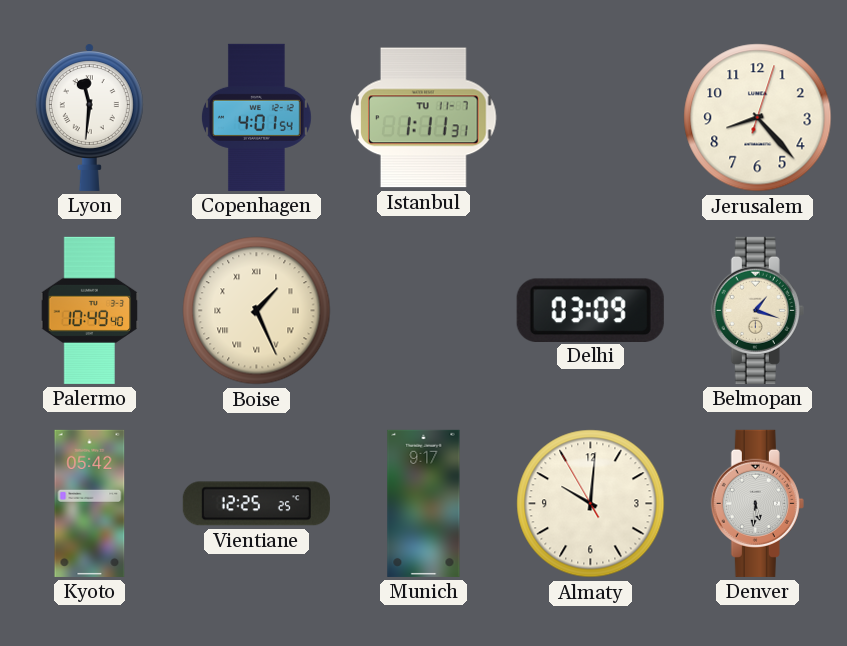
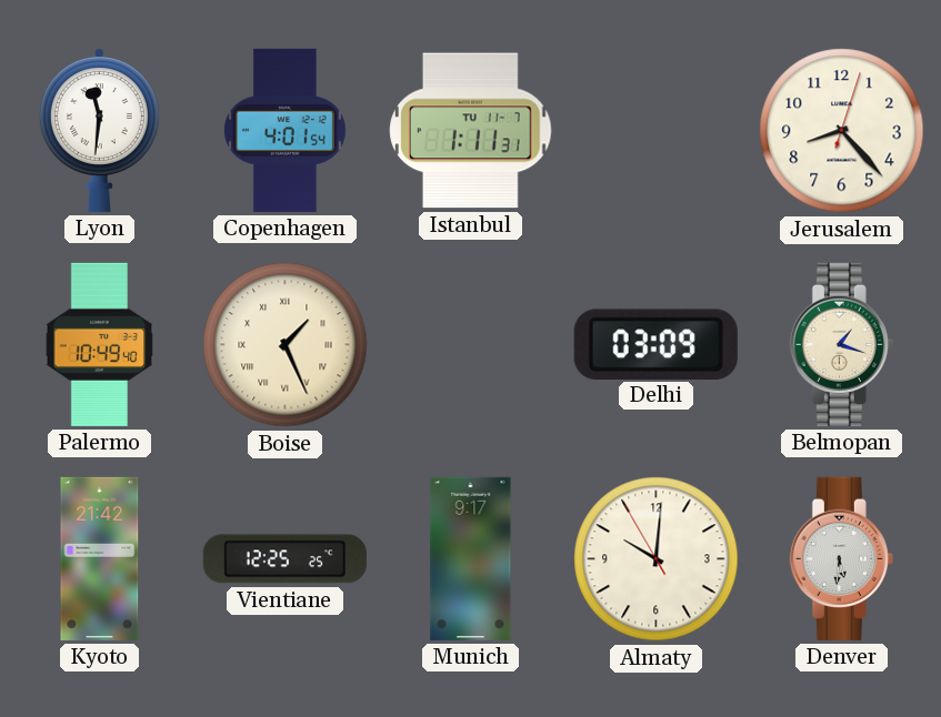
Kyoto: 05:42 -> 21:42
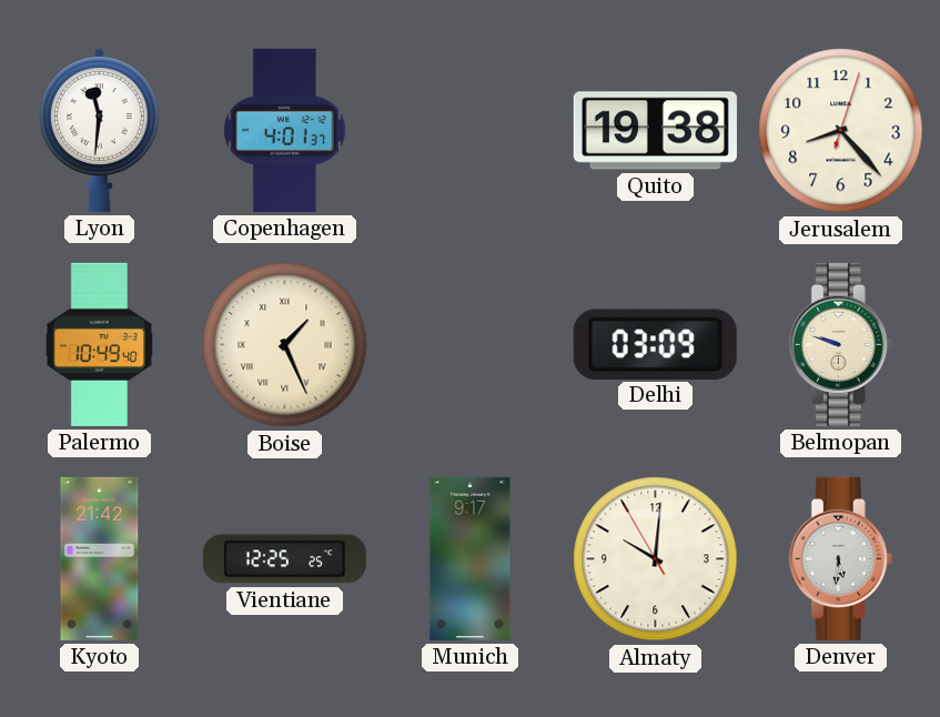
Copenhagen: 4:01:54 -> 4:01:37
Istanbul: 1:11 -> none
Quito: none -> 19:38
Belmopan: 1:18 -> 9:48
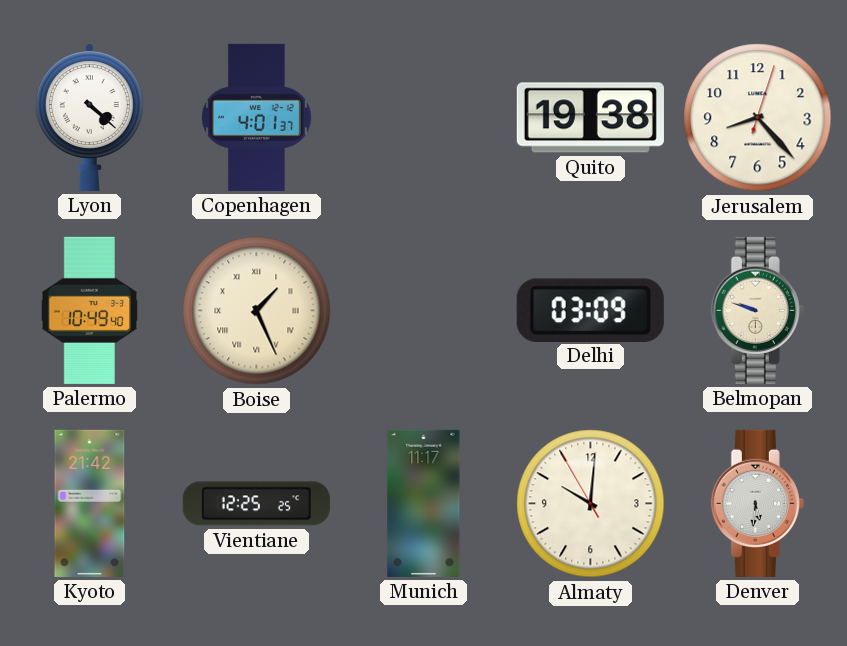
Lyon: 11:31 -> 4:22
Munich: 9:17 -> 11:17
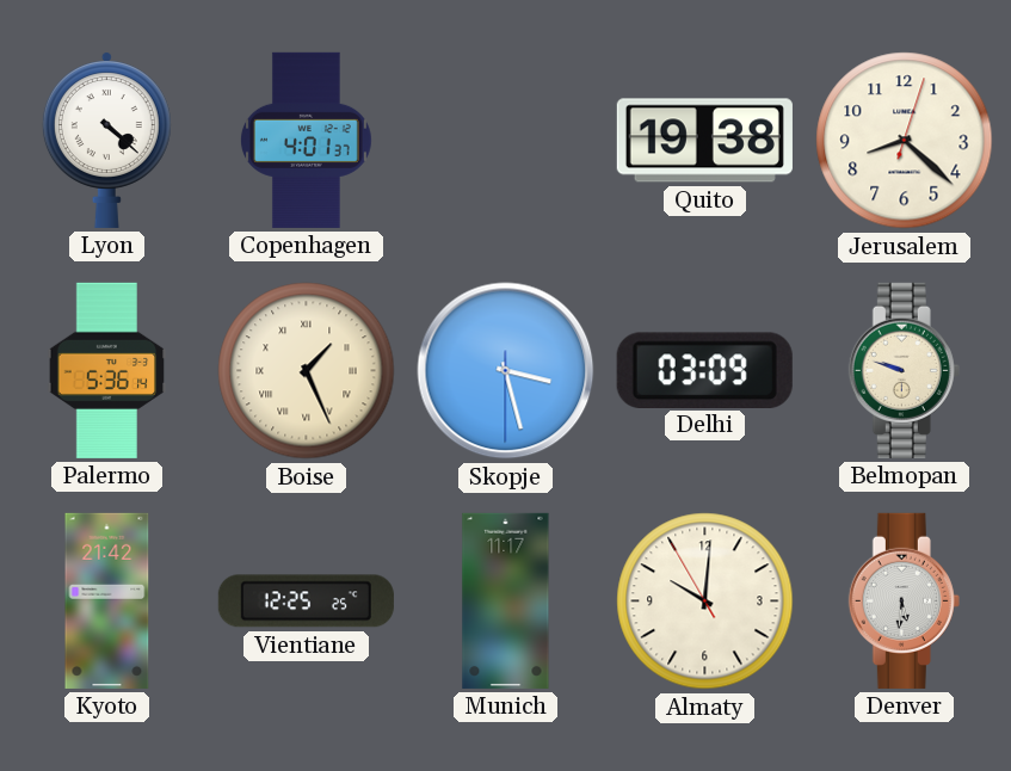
Jerusalem: 8:23 -> 8:22
Palermo: 10:49 -> 5:36
Skopje: none -> 3:27
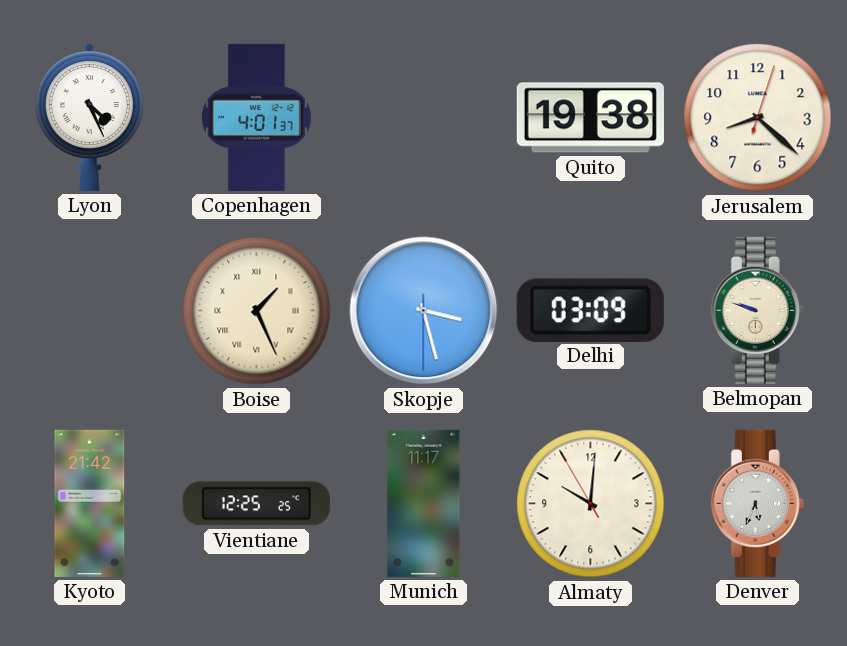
Lyon: 4:22 -> 4:26
Palermo: 5:36 -> none
Denver: 5:31 -> 5:34
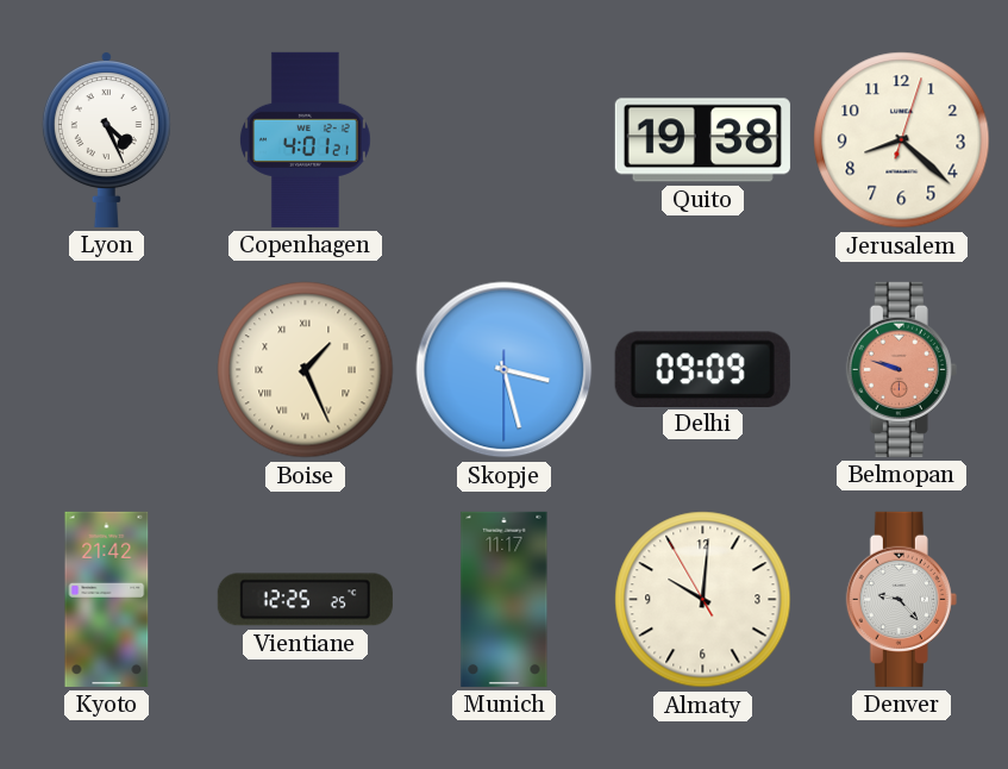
Copenhagen: 4:01:37 -> 4:01:21
Delhi: 03:09 -> 09:09
Belmopan dial: cream -> salmon
Denver: 5:34 -> 9:23
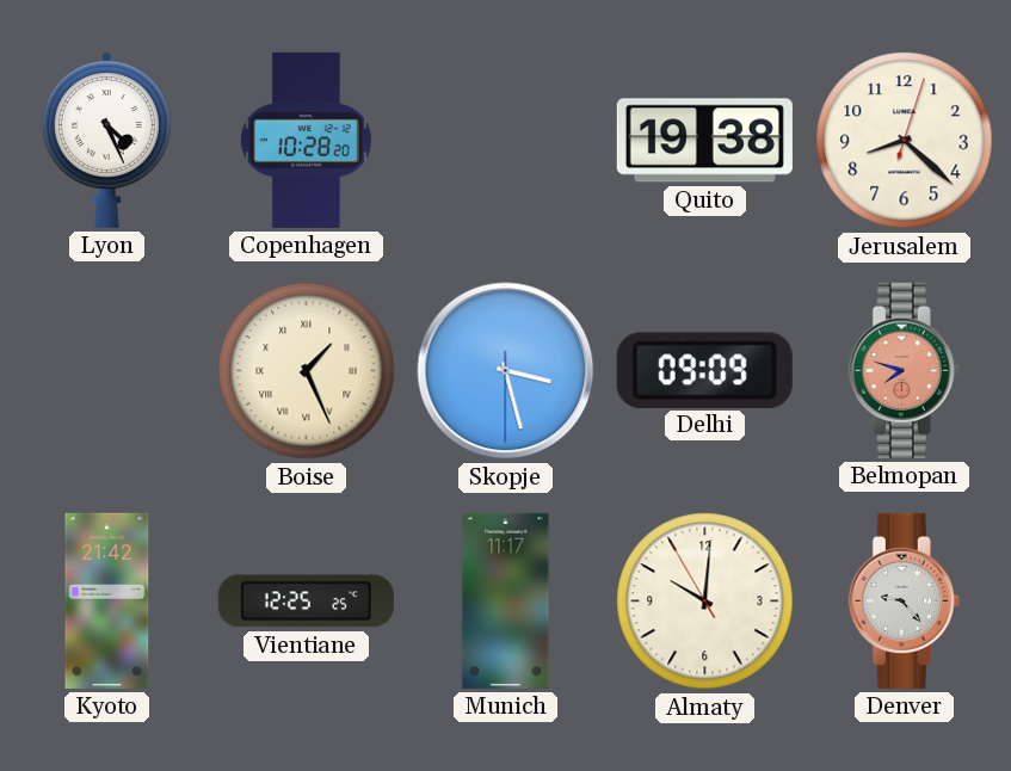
Copenhagen: 4:01 -> 10:28
Belmopan: 9:48 -> 7:48
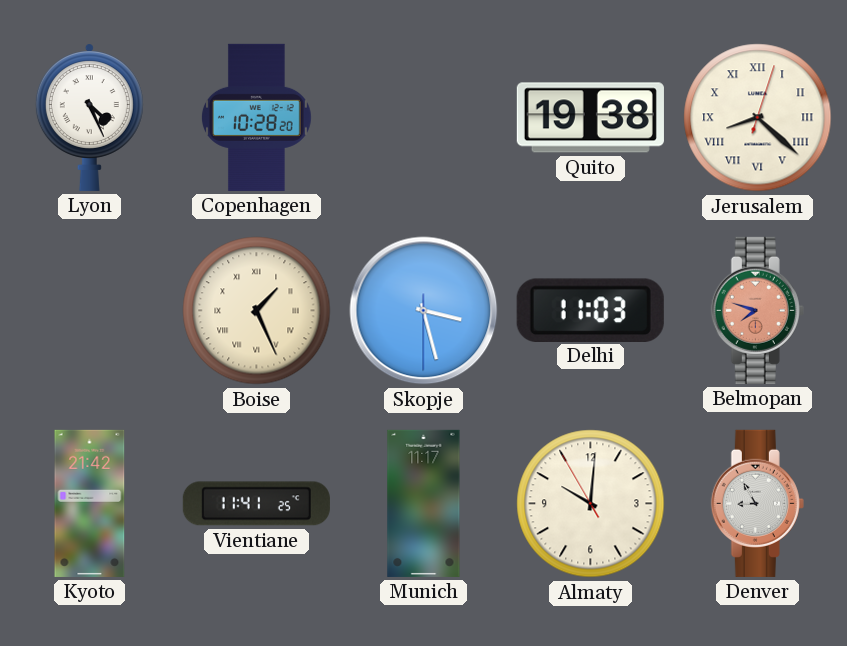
Jerusalem numerals: Arabic -> Roman
Delhi: 09:09 -> 11:03
Vientiane: 12:25 -> 11:41
Denver: 9:23 -> 8:55
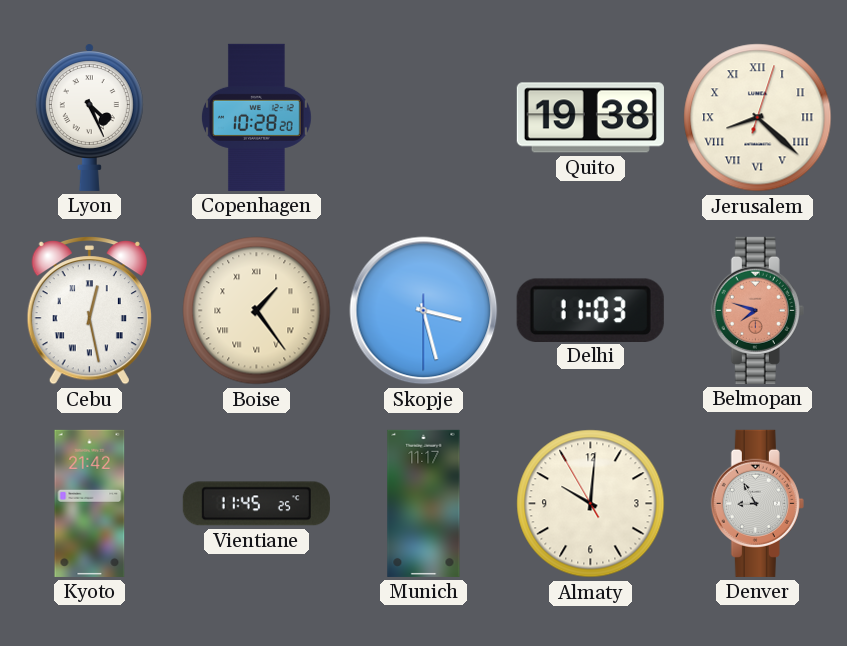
Cebu: none -> 12:28
Boise: 1:26 -> 1:24
Vientiane: 11:41 -> 11:45
